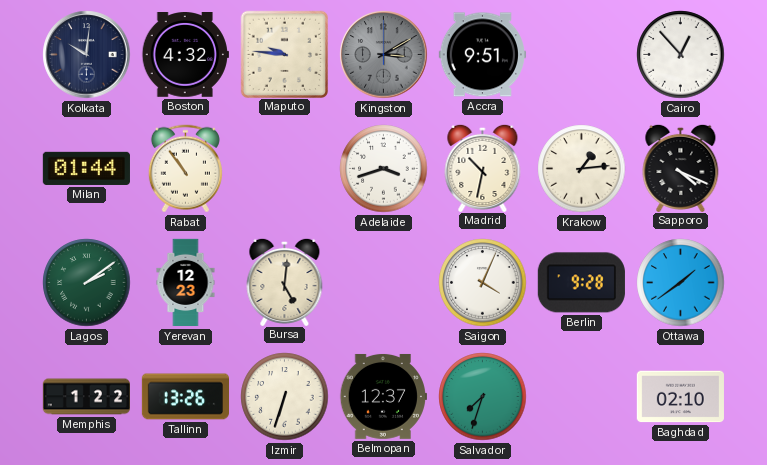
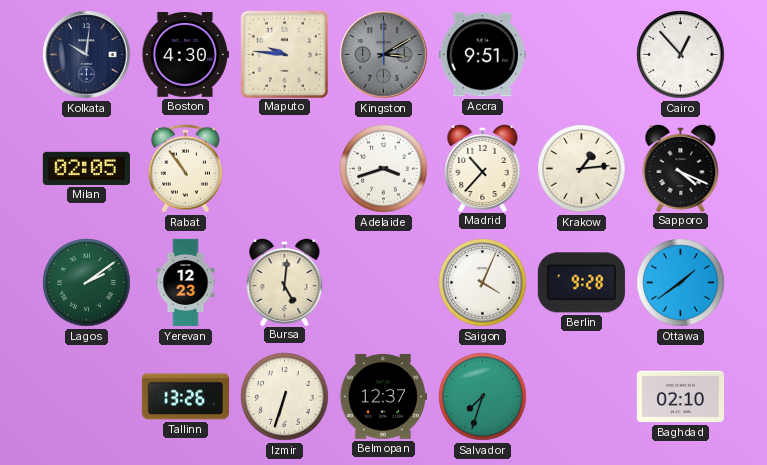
Boston: 4:32 -> 4:30
Milan: 01:44 -> 02:05
Madrid: 10:32 -> 10:37
Memphis: 1:22 -> none
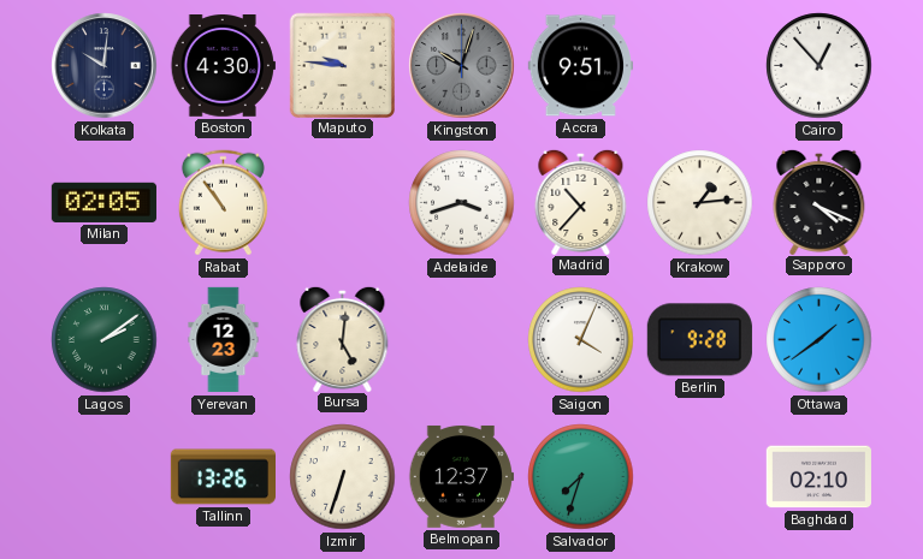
Kingston: 3:10 -> 10:03
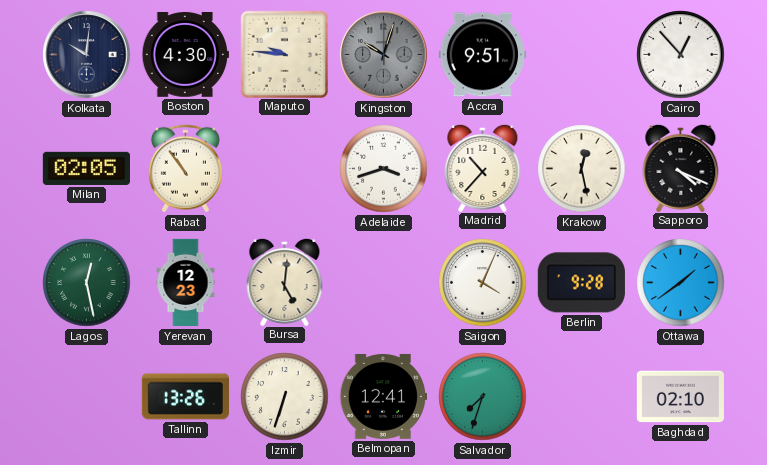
Krakow: 1:14 -> 12:28
Lagos: 2:09 -> 12:28
Belmopan: 12:37 -> 12:41
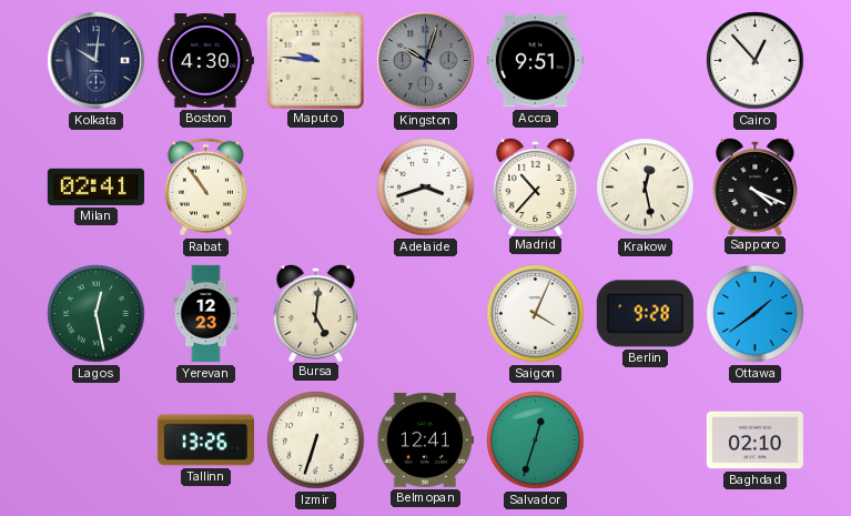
Milan: 02:05 -> 02:41
Salvador: 7:33 -> 12:33
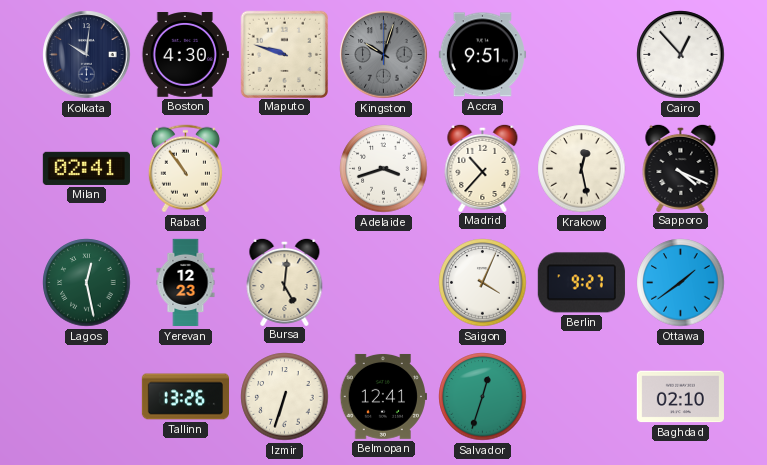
Maputo: 9:46 -> 9:48
Berlin: 9:28 -> 9:27
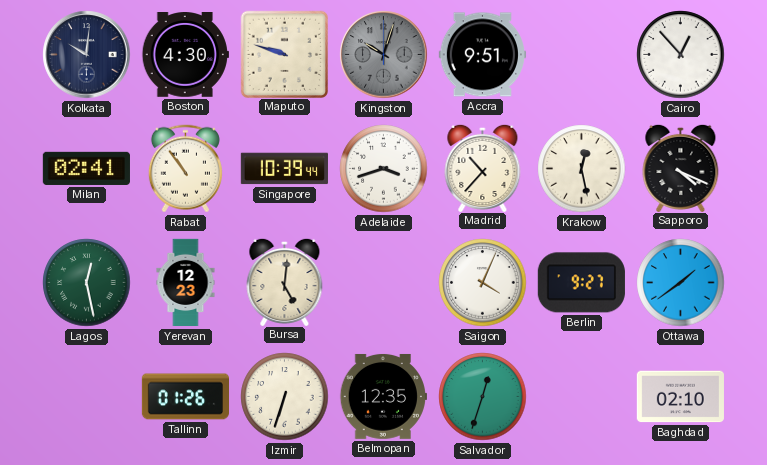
Singapore: none -> 10:39
Tallinn: 13:26 -> 01:26
Belmopan: 12:41 -> 12:35
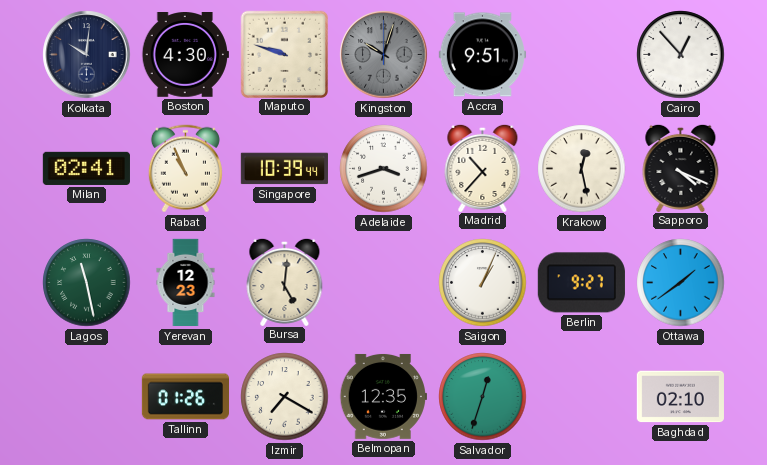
Rabat: 10:54 -> 10:56
Lagos: 12:28 -> 11:28
Saigon: 4:04 -> 1:04
Izmir: 6:33 -> 7:20
